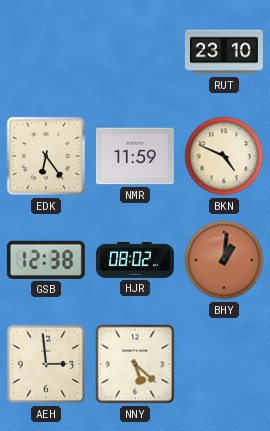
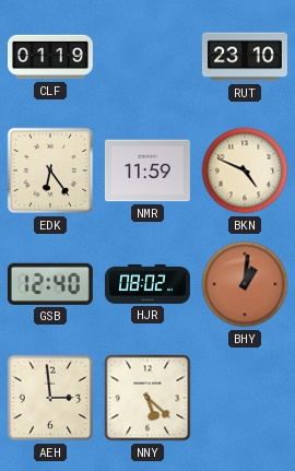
CLF: none -> 01:19
GSB: 12:38 -> 12:40
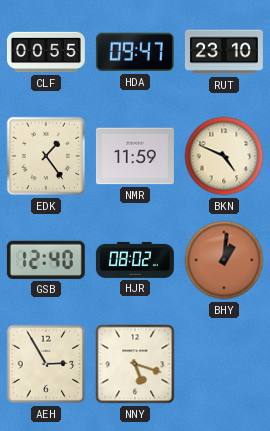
CLF: 01:19 -> 00:55
HDA: none -> 09:47
EDK: 6:24 -> 1:24
AEH: 2:59 -> 2:55
NNY: 5:22 -> 5:18
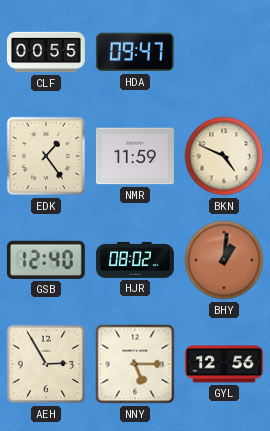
RUT: 23:10 -> none
NNY: 5:18 -> 5:15
GYL: none -> 12:56
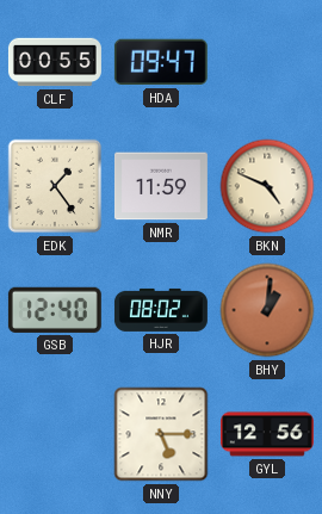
AEH: 2:55 -> none
